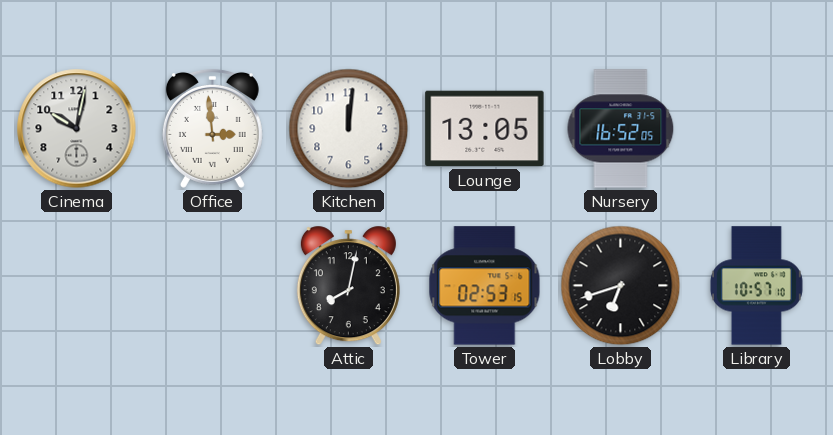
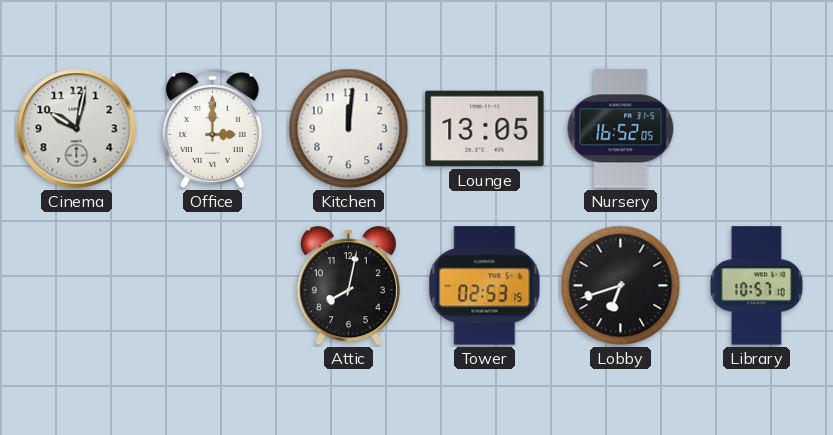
Office: 2:59 -> 3:00
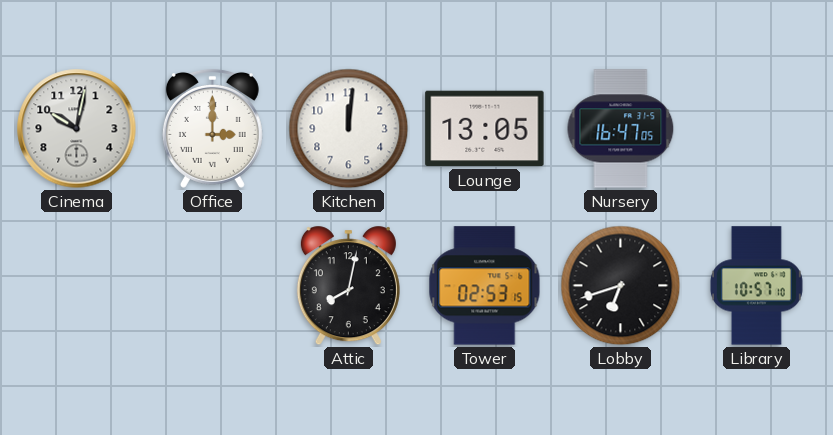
Nursery: 16:52 -> 16:47
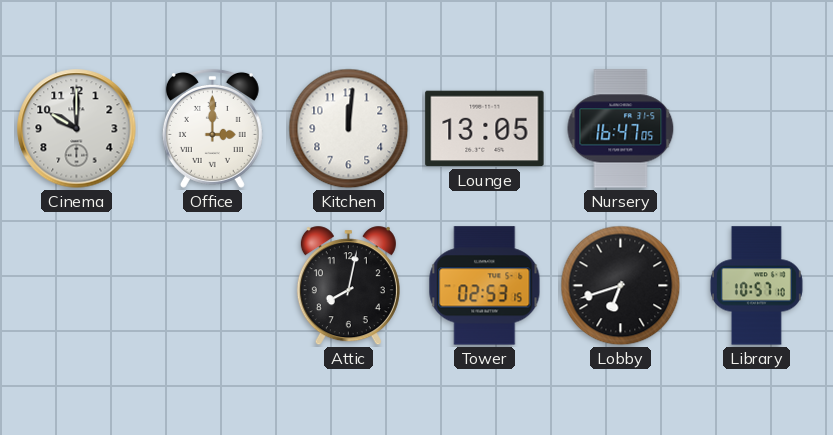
Cinema: 10:02 -> 10:00
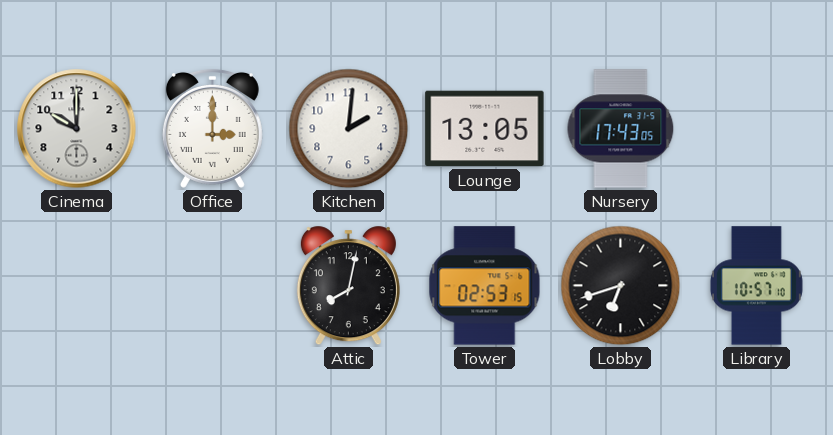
Kitchen: 12:01 -> 2:01
Nursery: 16:47 -> 17:43
